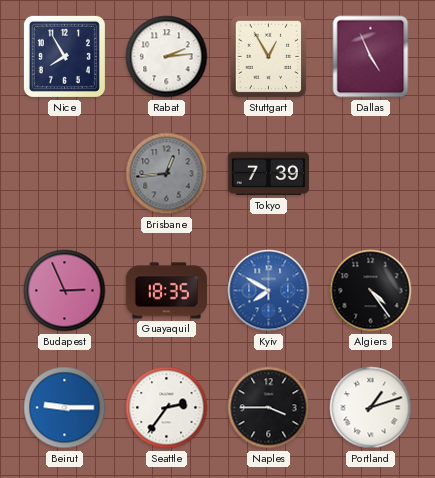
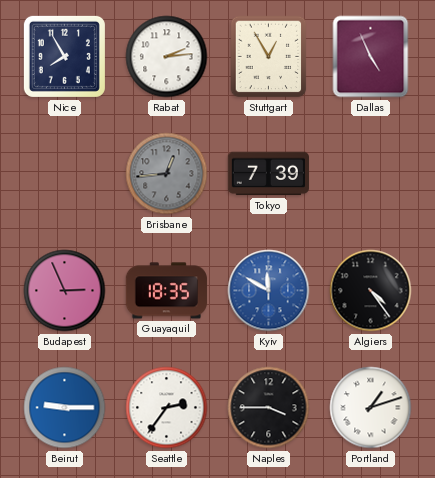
Kyiv: 7:50 -> 11:50
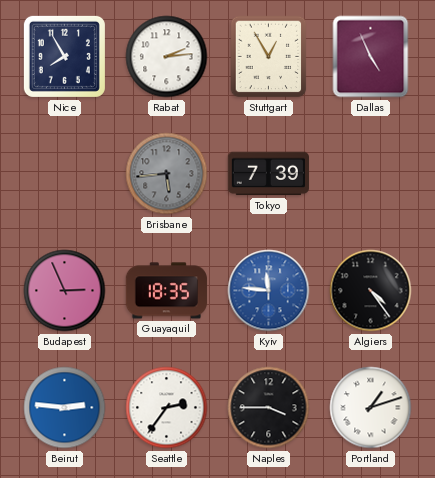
Brisbane: 12:44 -> 5:44
Kyiv: 11:50 -> 11:46
Beirut: 9:15 -> 2:46
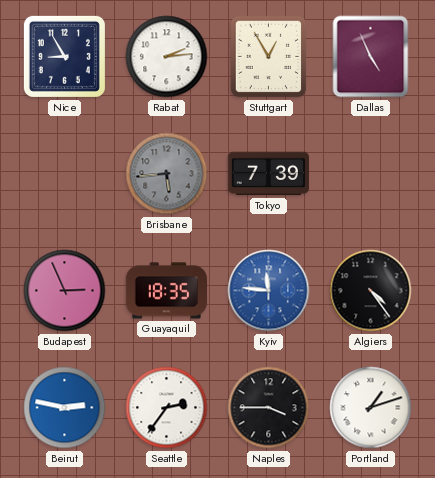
Nice: 7:55 -> 8:55
Beirut: 2:46 -> 2:47
